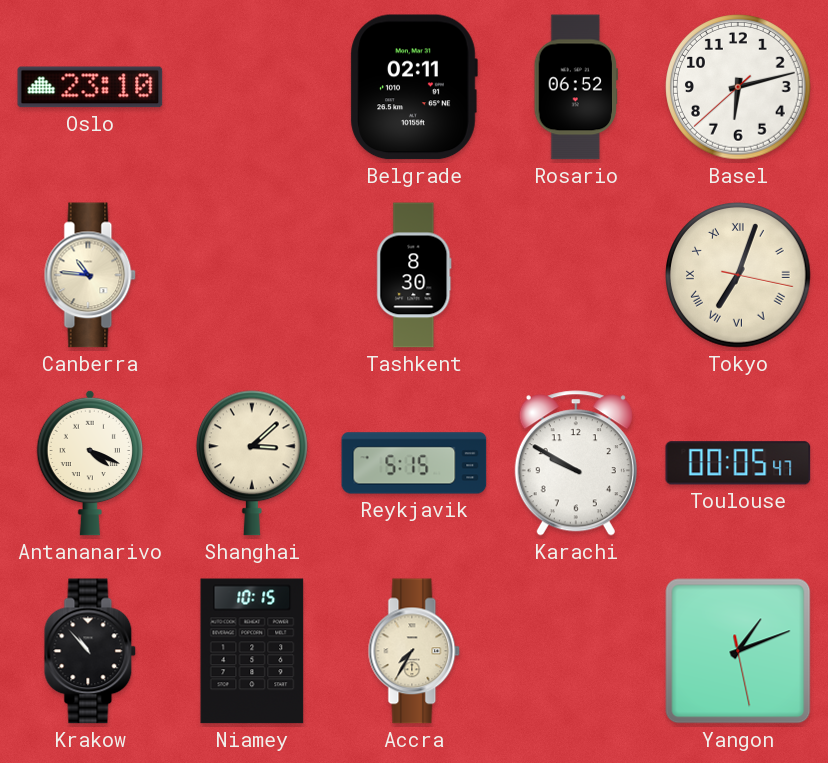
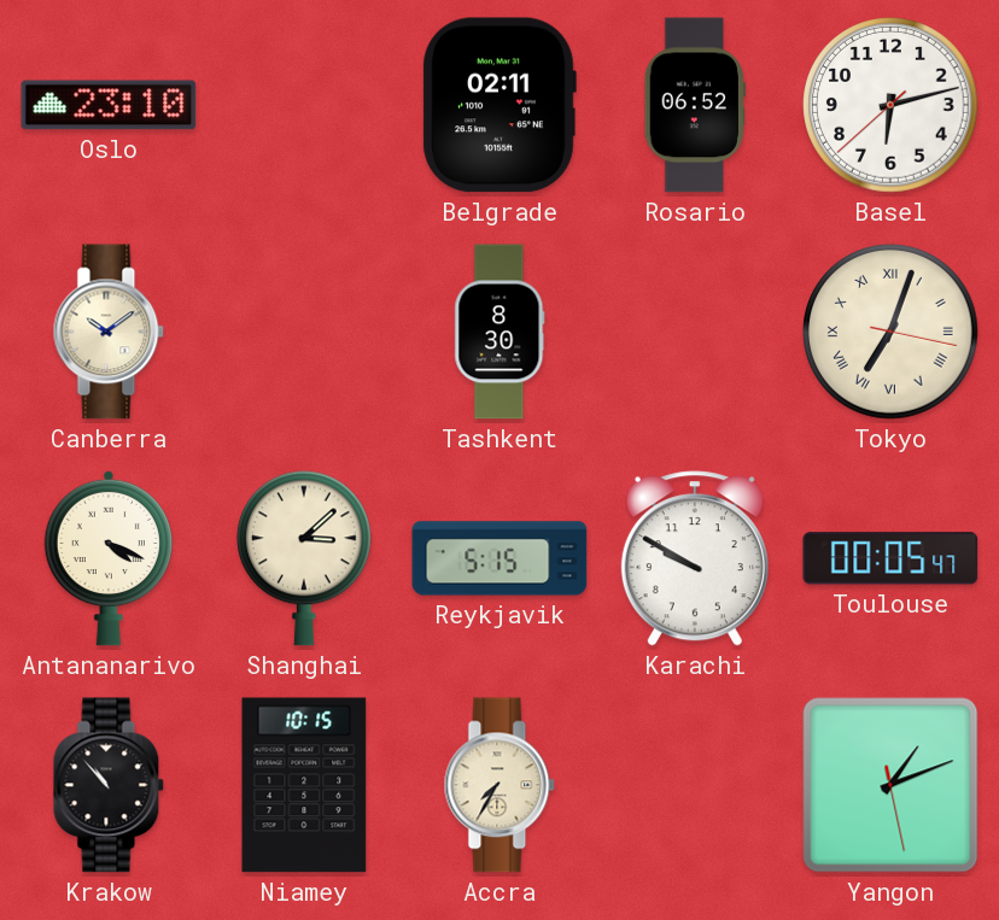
Canberra: 10:46 -> 10:09
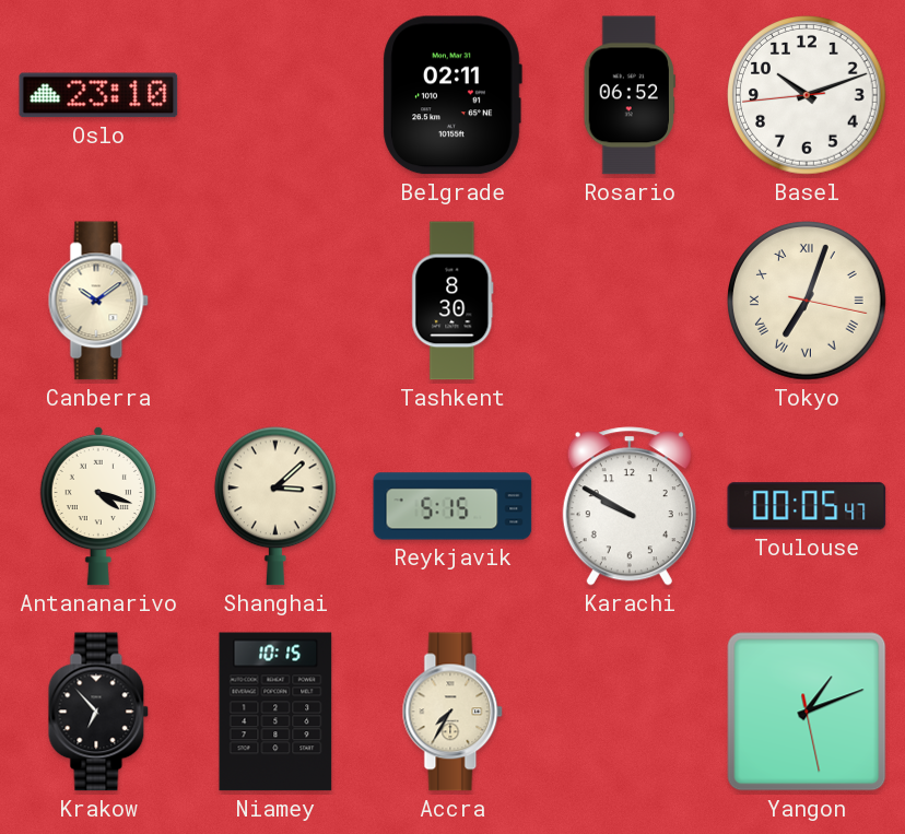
Basel: 6:12 -> 10:11
Antananarivo: 4:19 -> 4:18
Krakow: 10:53 -> 6:53
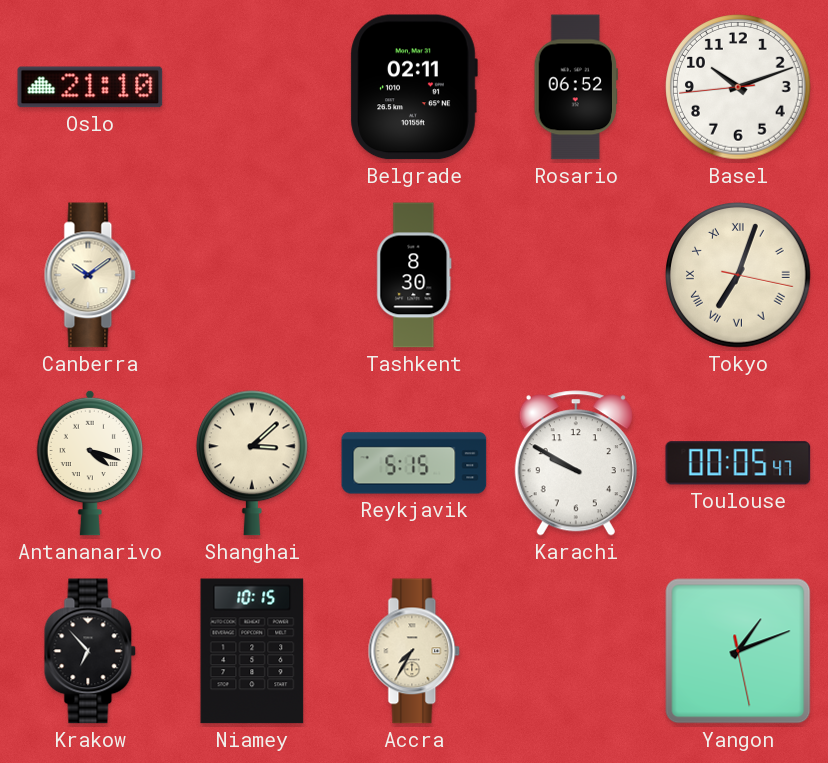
Oslo: 23:10 -> 21:10
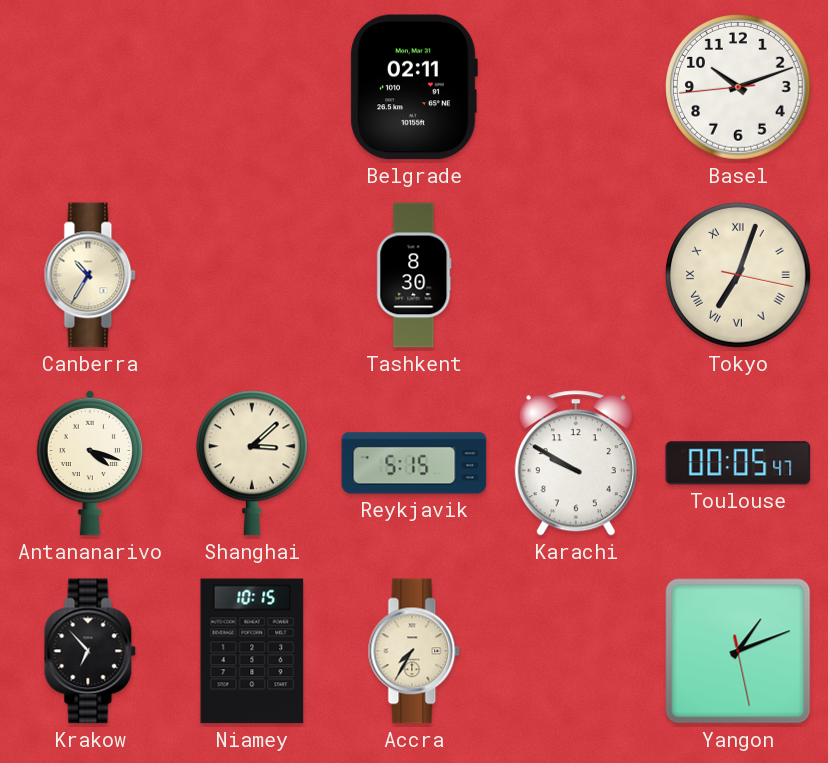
Oslo: 21:10 -> none
Rosario: 06:52 -> none
Canberra: 10:09 -> 10:35
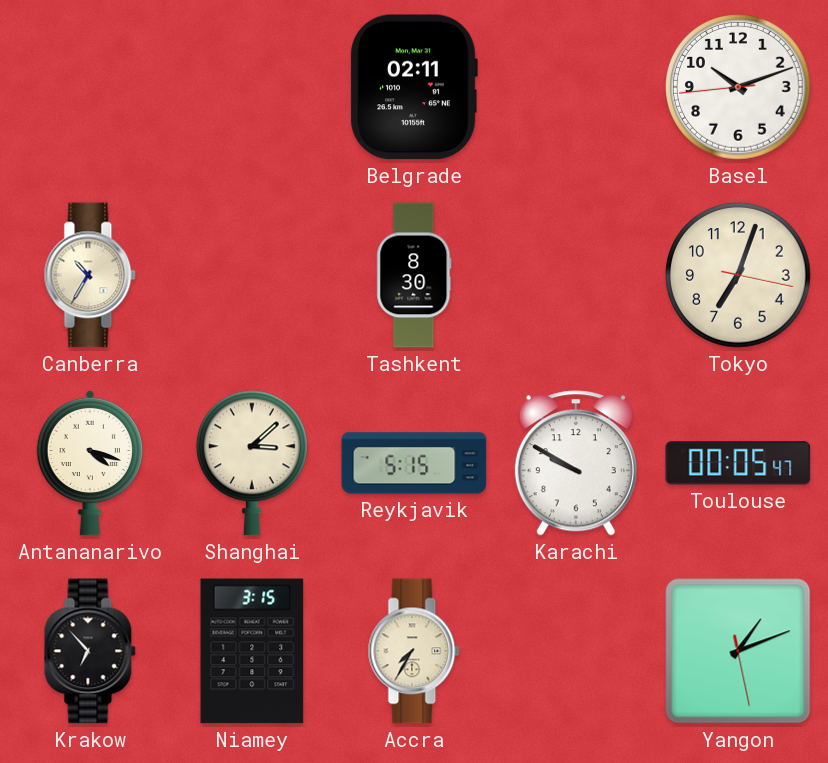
Tokyo numerals: Roman -> Arabic
Niamey: 10:15 -> 3:15
